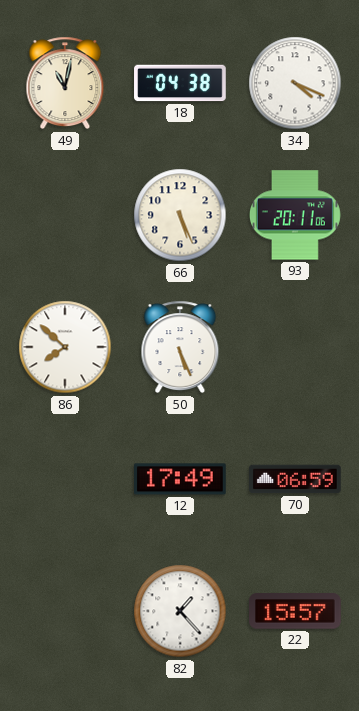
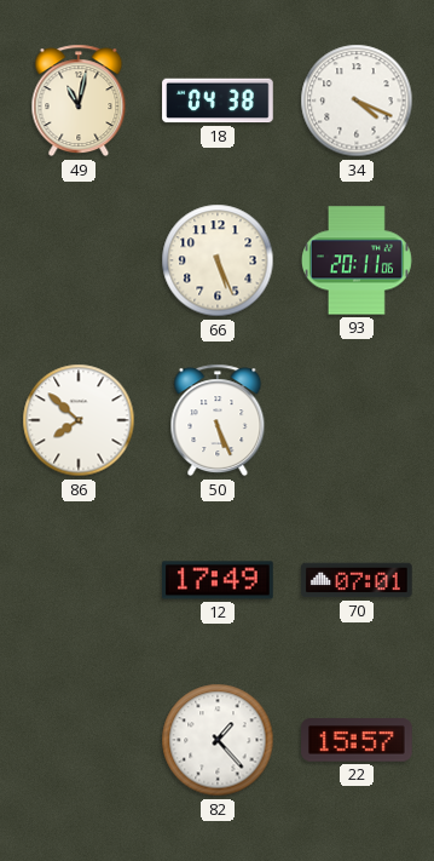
70: 06:59 -> 07:01
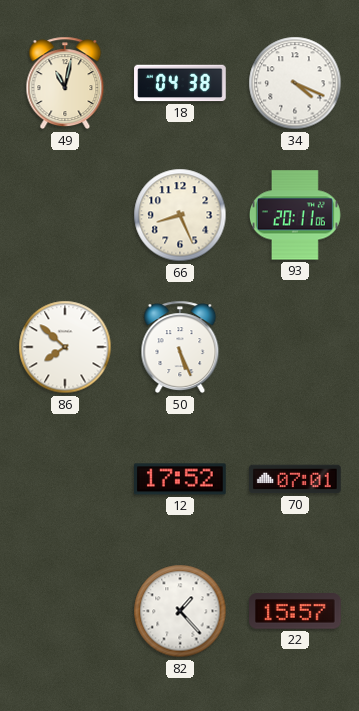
66: 5:26 -> 8:26
12: 17:49 -> 17:52
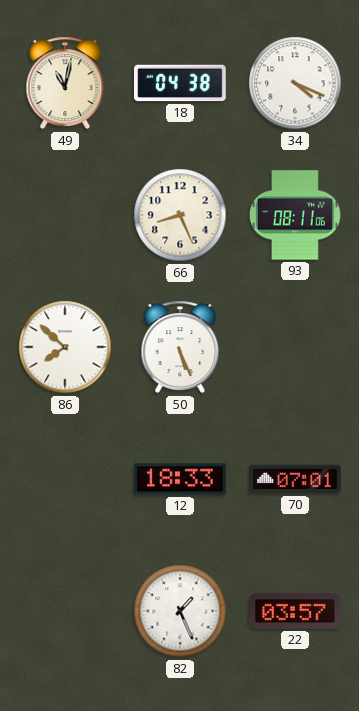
93: 20:11 -> 08:11
12: 17:52 -> 18:33
82: 1:23 -> 1:26
22: 15:57 -> 03:57
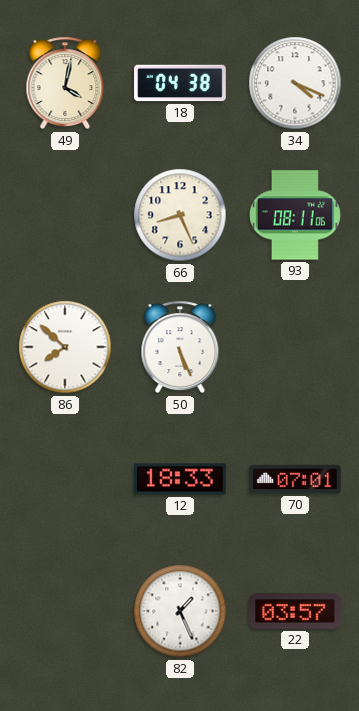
49: 11:02 -> 4:02
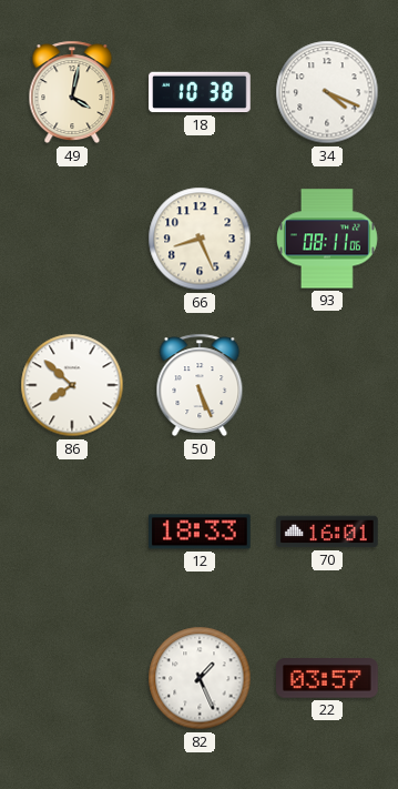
18: 04:38 -> 10:38
70: 07:01 -> 16:01
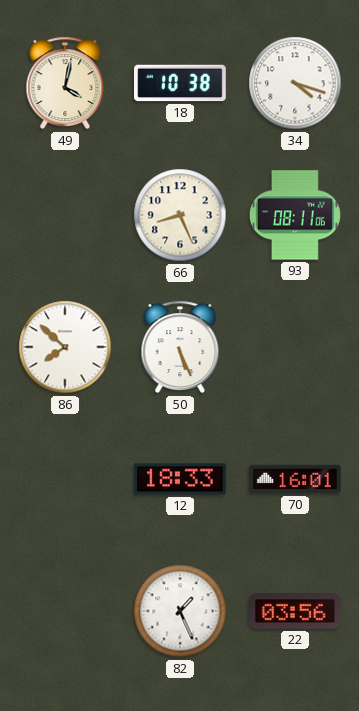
34: 4:19 -> 4:18
22: 03:57 -> 03:56
